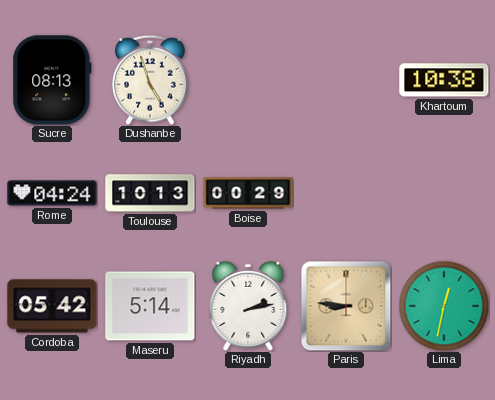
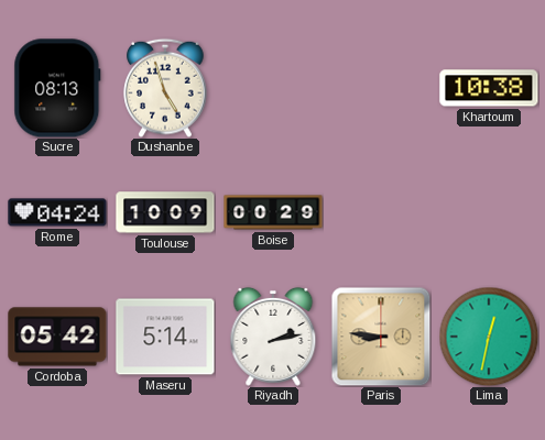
Toulouse: 10:13 -> 10:09
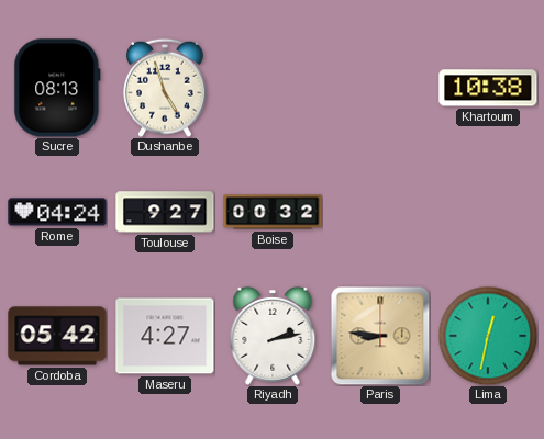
Toulouse: 10:09 -> 9:27
Boise: 00:29 -> 00:32
Maseru: 5:14 -> 4:27
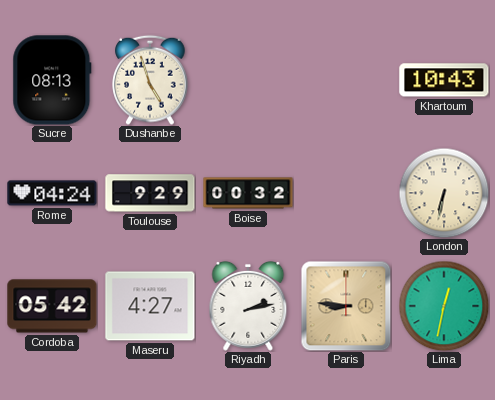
Khartoum: 10:38 -> 10:43
Toulouse: 9:27 -> 9:29
London: none -> 6:32
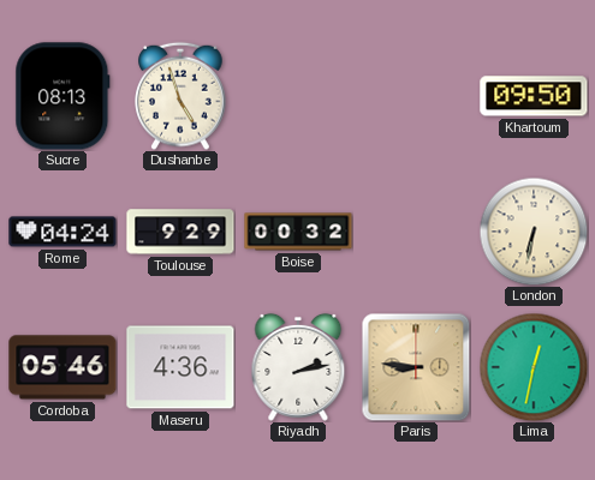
Khartoum: 10:43 -> 09:50
Cordoba: 05:42 -> 05:46
Maseru: 4:27 -> 4:36
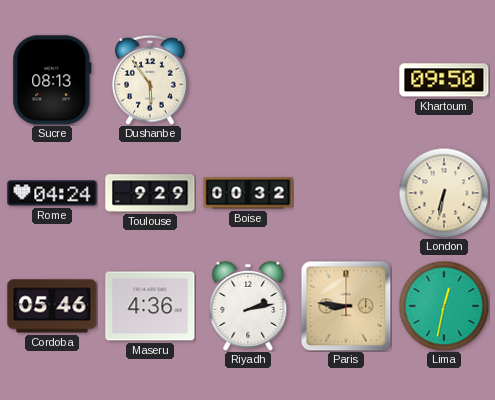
Dushanbe: 4:57 -> 5:54
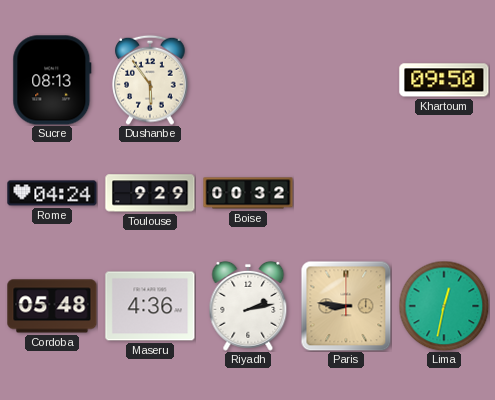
London: 6:32 -> none
Cordoba: 05:46 -> 05:48
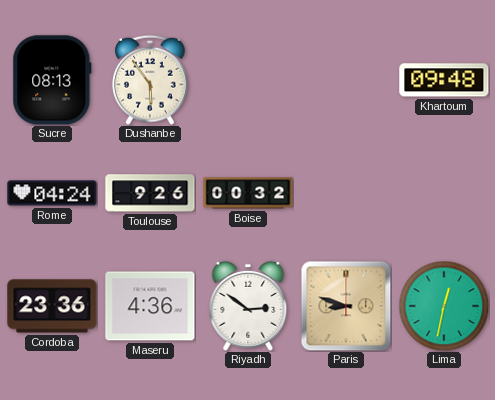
Khartoum: 09:50 -> 09:48
Toulouse: 9:29 -> 9:26
Cordoba: 05:48 -> 23:36
Riyadh: 2:13 -> 2:51
Paris: 8:46 -> 8:48
